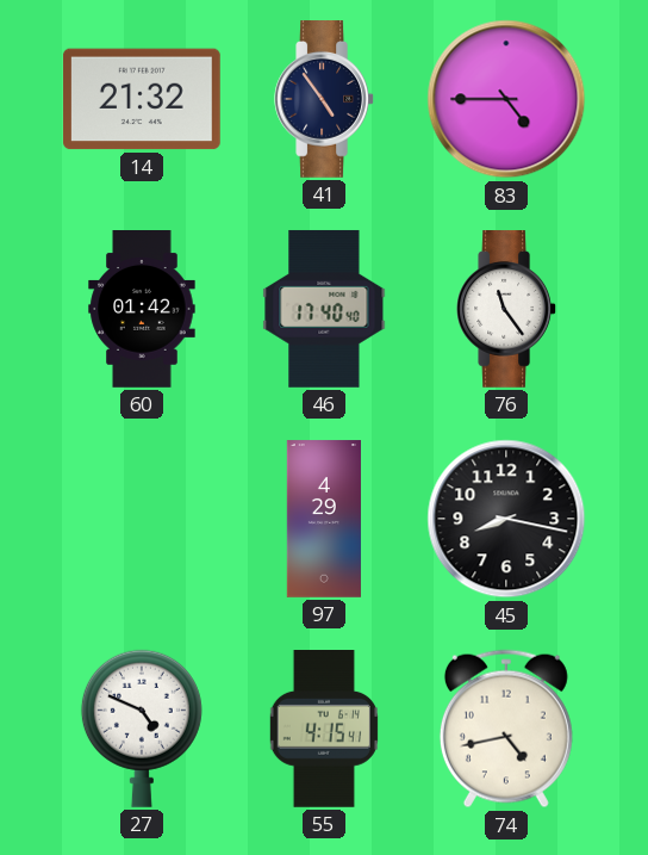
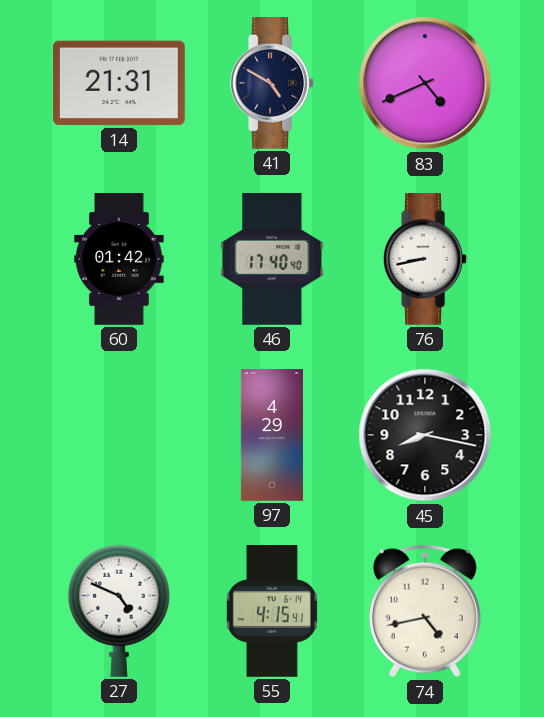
14: 21:32 -> 21:31
41: 4:54 -> 4:50
83: 4:45 -> 4:41
76: 11:24 -> 8:43
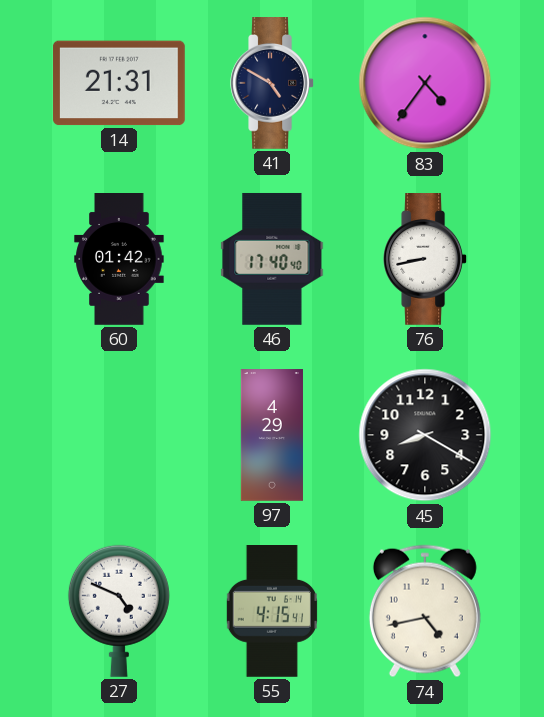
83: 4:41 -> 4:36
45: 8:17 -> 8:20
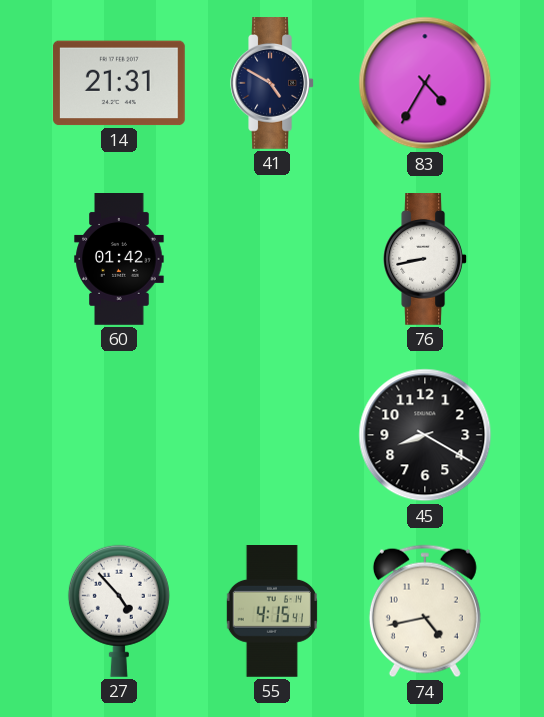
83: 4:36 -> 4:35
46: 17:40 -> none
97: 4:29 -> none
27: 4:49 -> 4:53
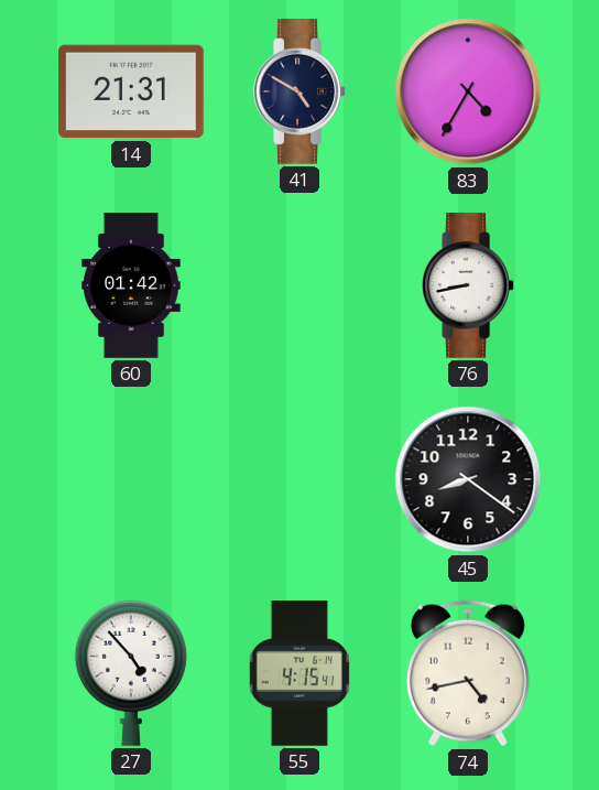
45: 8:20 -> 8:21
